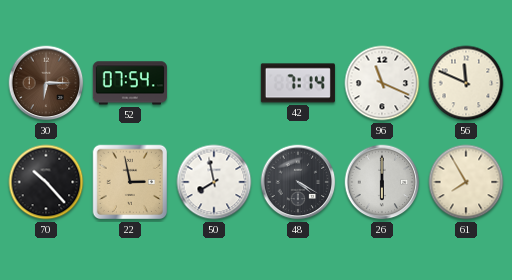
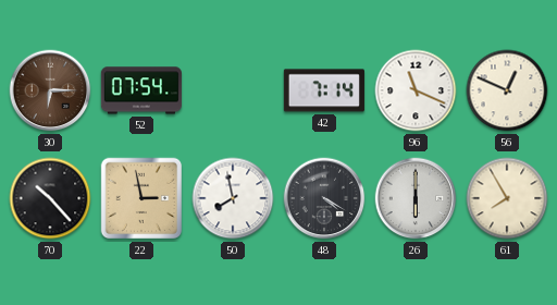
56: 11:49 -> 12:49
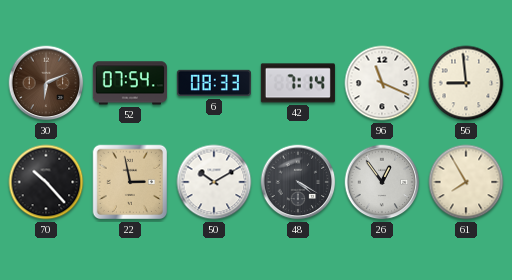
30: 6:15 -> 6:11
6: none -> 08:33
56: 12:49 -> 8:59
50: 7:58 -> 10:10
26: 6:00 -> 12:54
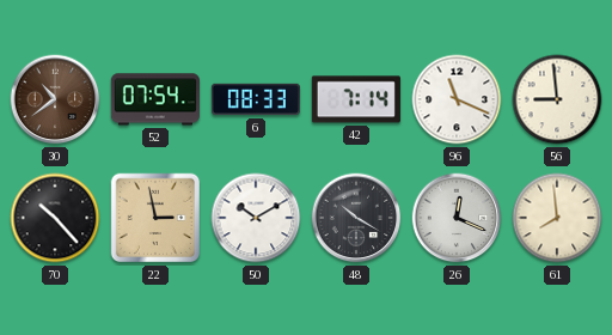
30: 6:11 -> 10:39
48: 4:20 -> 10:20
26: 12:54 -> 12:19
61: 7:55 -> 7:59
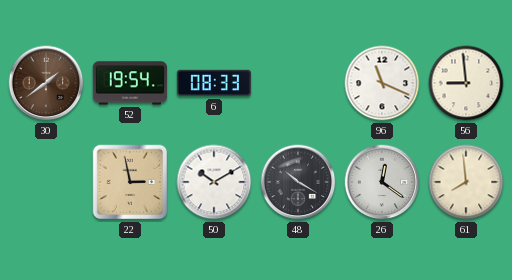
30: 10:39 -> 1:39
52: 07:54 -> 19:54
42: 7:14 -> none
70: 10:23 -> none
26: 12:19 -> 12:21
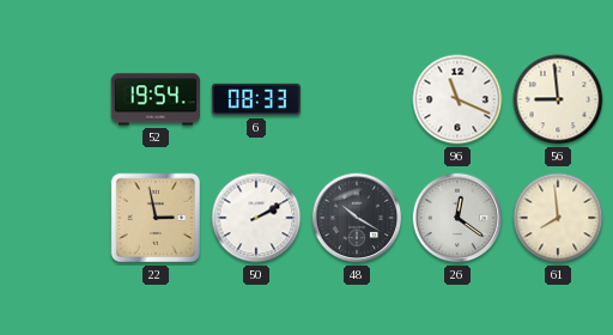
30: 1:39 -> none
50: 10:10 -> 2:10
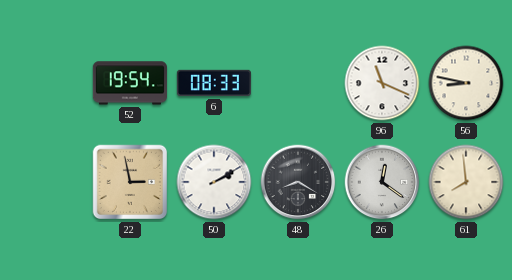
56: 8:59 -> 8:47
48: 10:20 -> 8:20
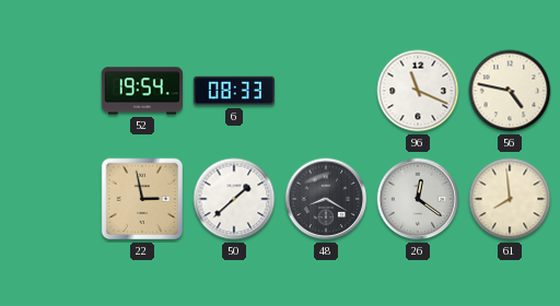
56: 8:47 -> 4:47
50: 2:10 -> 1:38
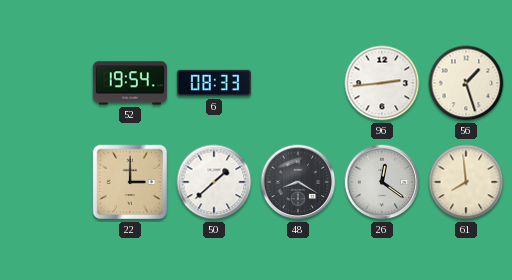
96: 11:19 -> 2:44
56: 4:47 -> 1:27
22: 2:58 -> 3:00
